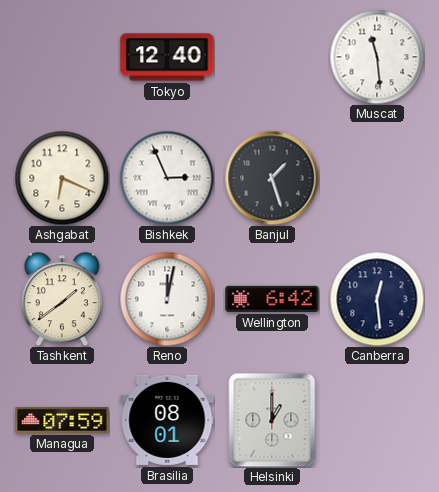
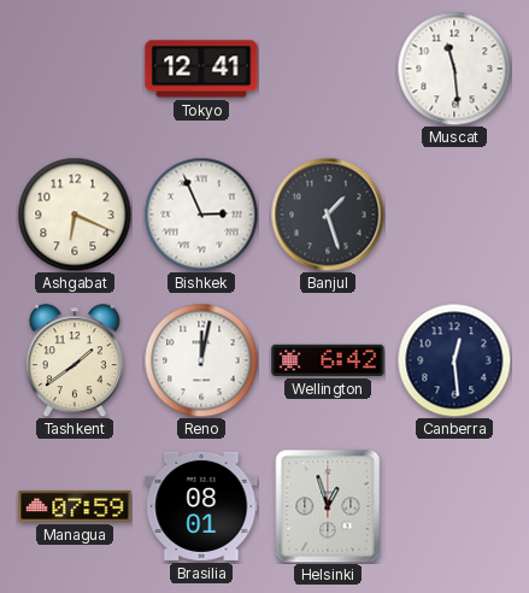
Tokyo: 12:40 -> 12:41
Helsinki: 1:00 -> 12:57
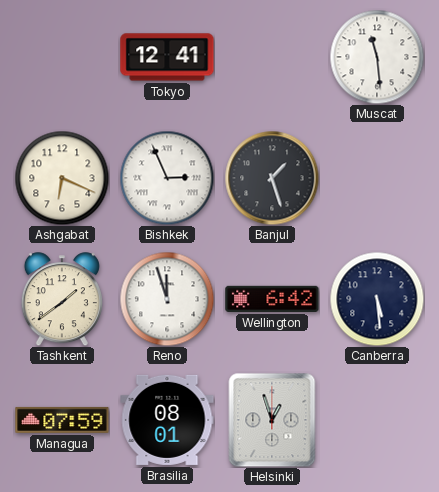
Reno: 12:02 -> 11:57
Canberra: 12:29 -> 5:29
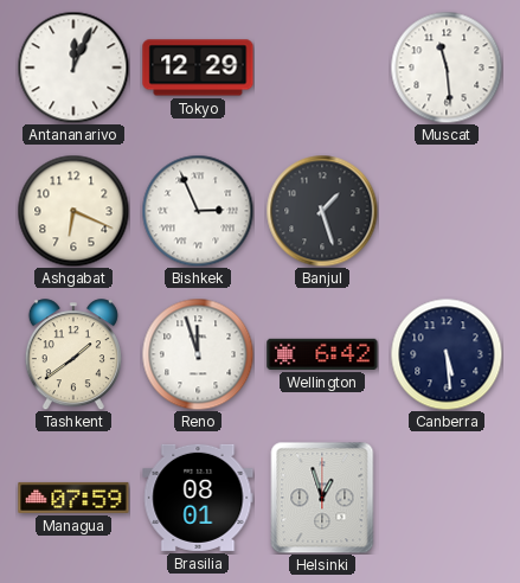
Antananarivo: none -> 12:04
Tokyo: 12:41 -> 12:29
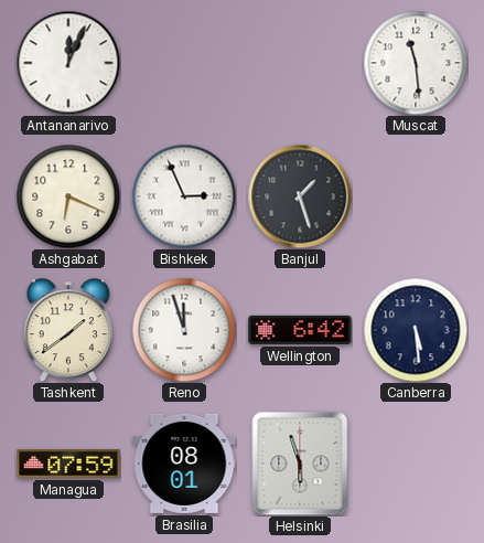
Tokyo: 12:29 -> none
Helsinki: 12:57 -> 5:57
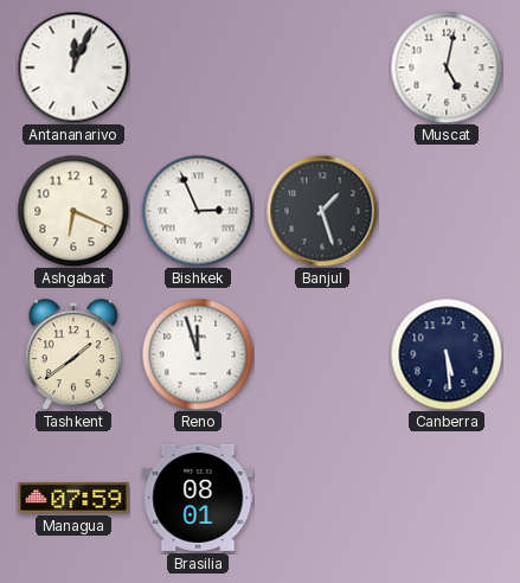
Muscat: 11:29 -> 5:02
Wellington: 6:42 -> none
Helsinki: 5:57 -> none
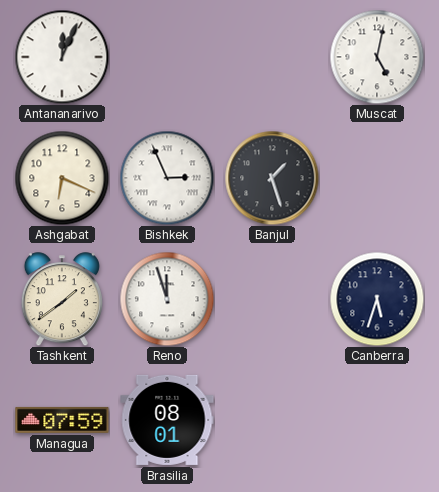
Canberra: 5:29 -> 5:33
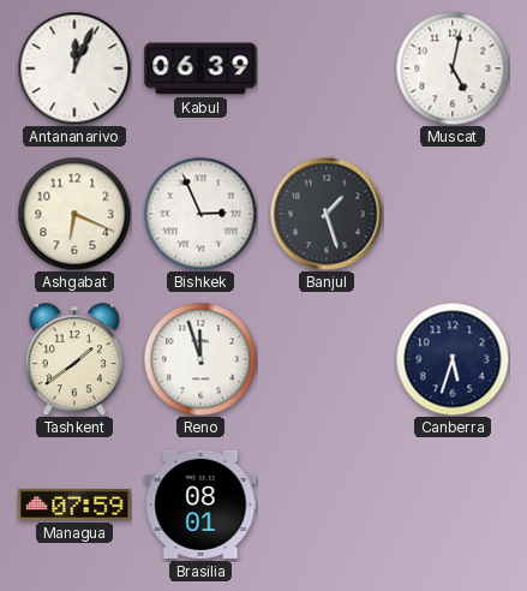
Kabul: none -> 06:39
